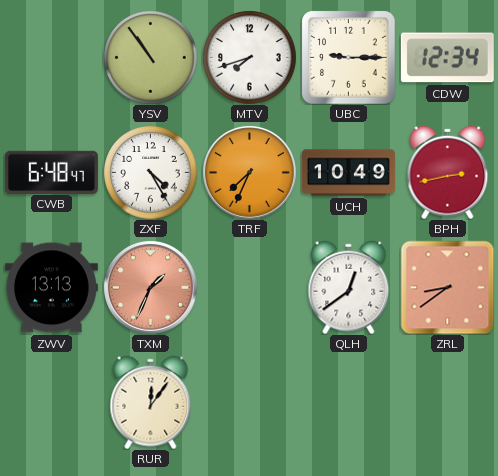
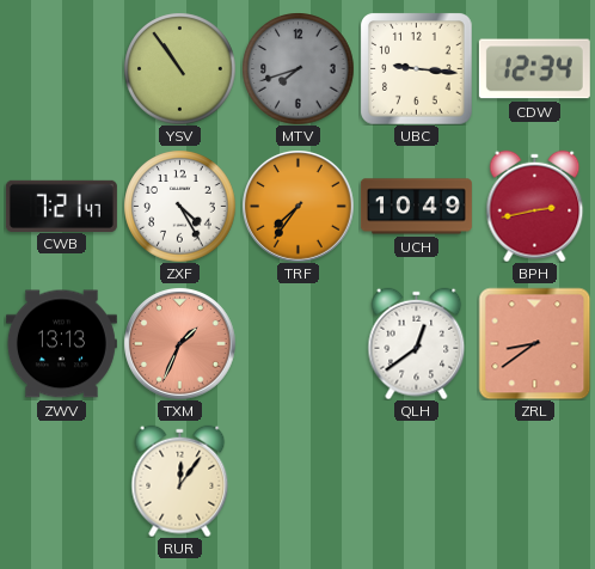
MTV dial: white -> grey
UBC: 9:15 -> 9:16
CWB: 6:48 -> 7:21
TRF: 7:34 -> 7:36
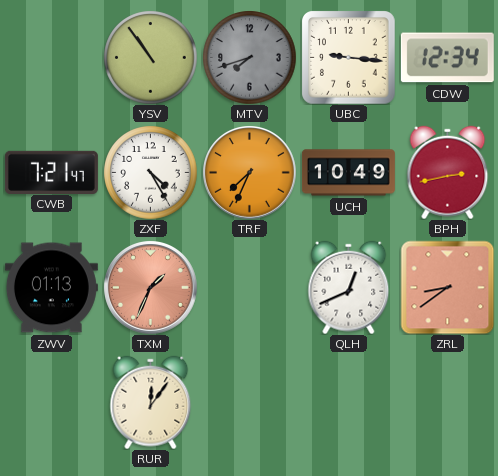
TRF: 7:36 -> 7:34
ZWV: 13:13 -> 01:13
QLH: 12:39 -> 12:41
